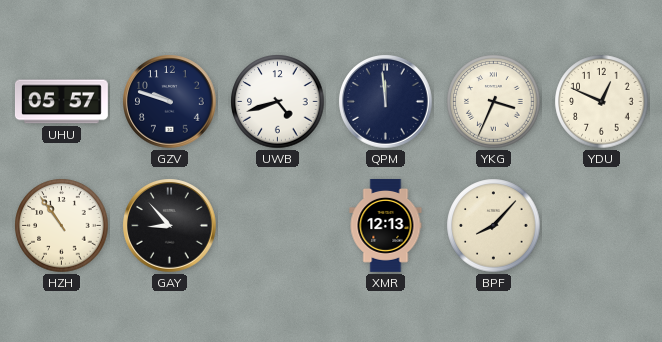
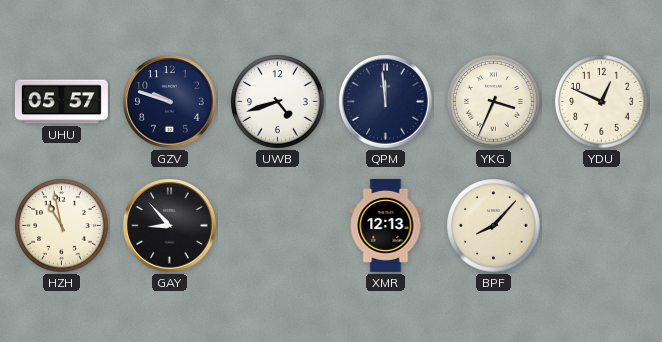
HZH: 10:54 -> 10:58
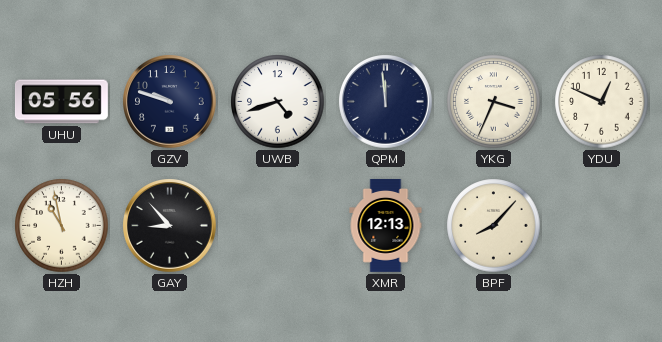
UHU: 05:57 -> 05:56
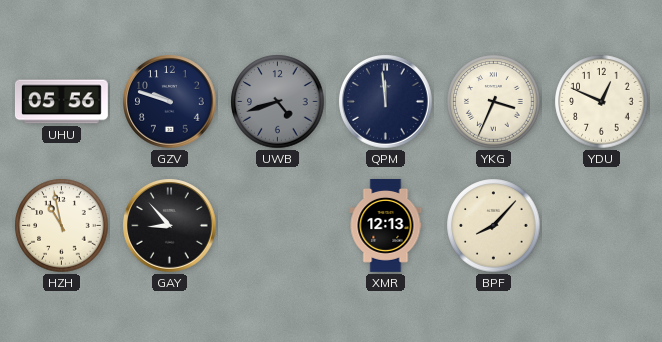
UWB dial: white -> grey
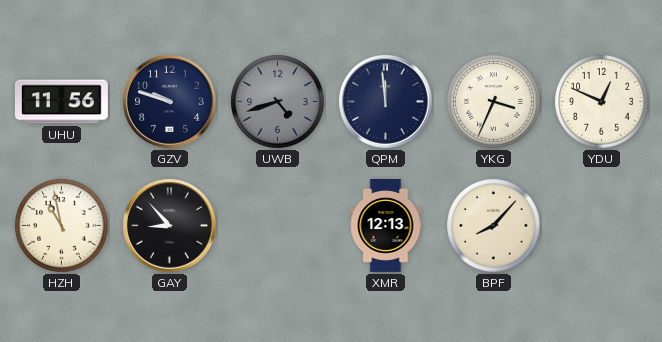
UHU: 05:56 -> 11:56
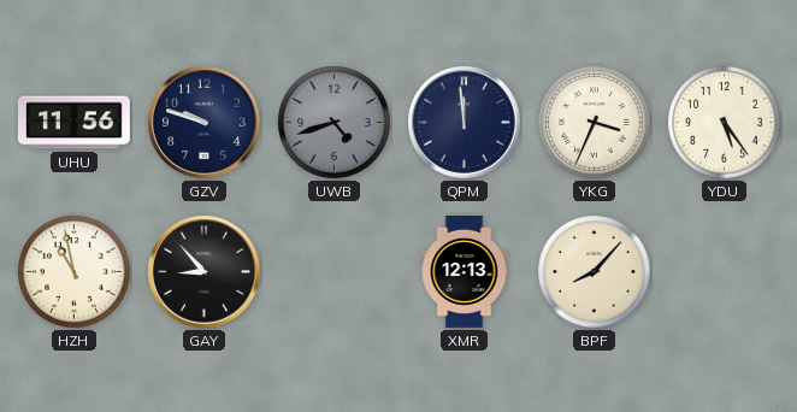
YDU: 12:49 -> 5:24
